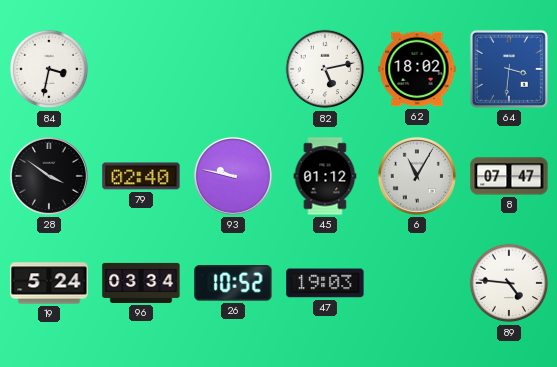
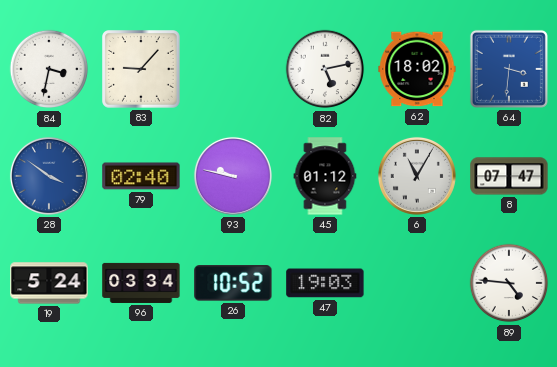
83: none -> 9:07
28 dial: black -> blue
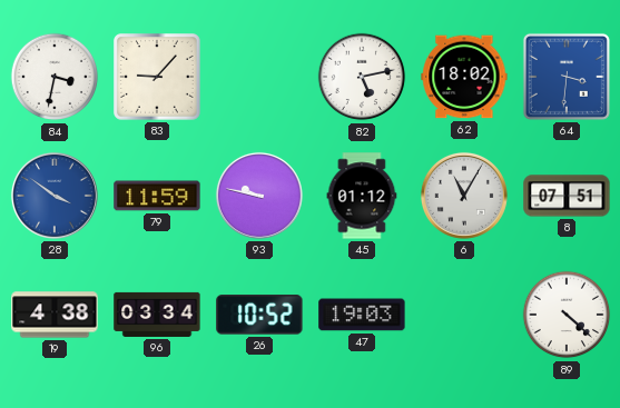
79: 02:40 -> 11:59
8: 07:47 -> 07:51
19: 5:24 -> 4:38
89: 4:46 -> 4:22
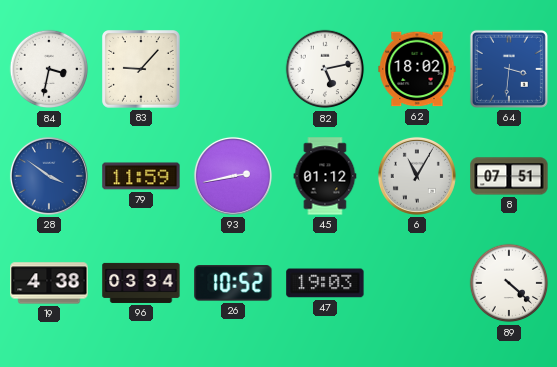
93: 9:47 -> 2:43
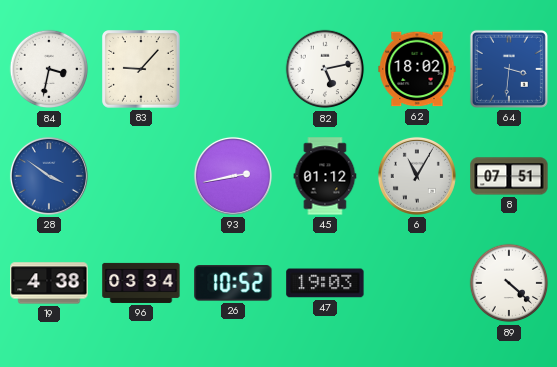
79: 11:59 -> none
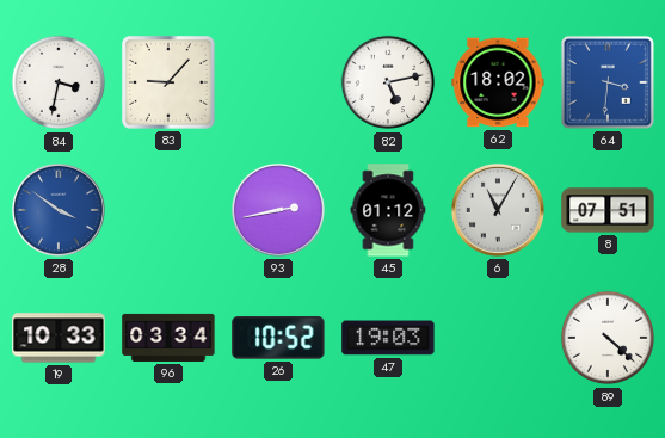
19: 4:38 -> 10:33
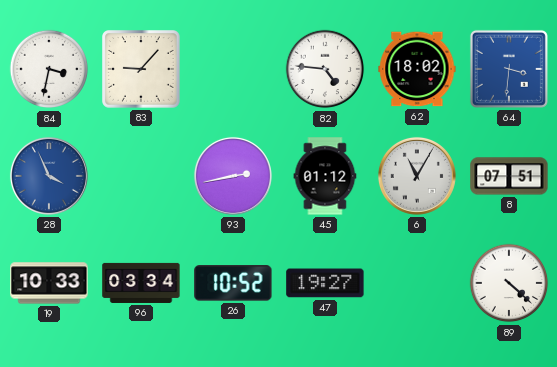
82: 5:13 -> 4:46
28: 3:51 -> 3:56
47: 19:03 -> 19:27
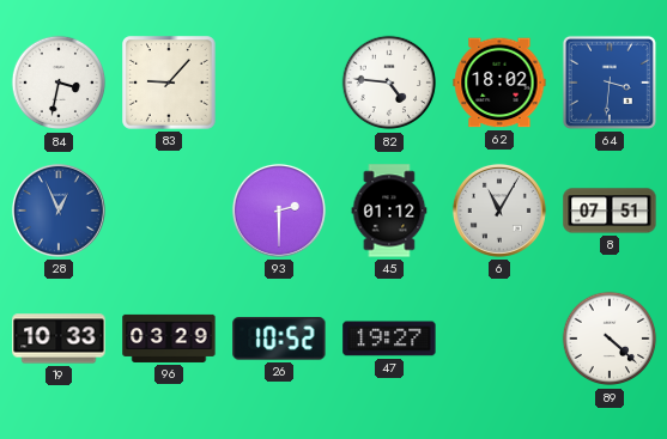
28: 3:56 -> 12:56
93: 2:43 -> 2:30
96: 03:34 -> 03:29
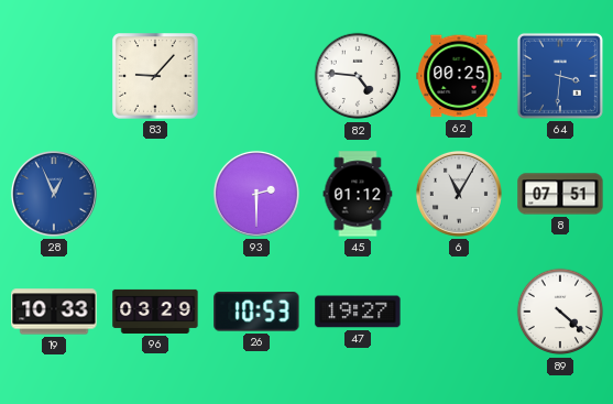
84: 3:32 -> none
62: 18:02 -> 00:25
26: 10:52 -> 10:53
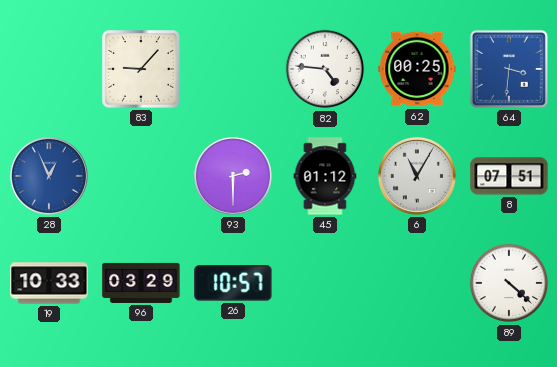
26: 10:53 -> 10:57
47: 19:27 -> none
